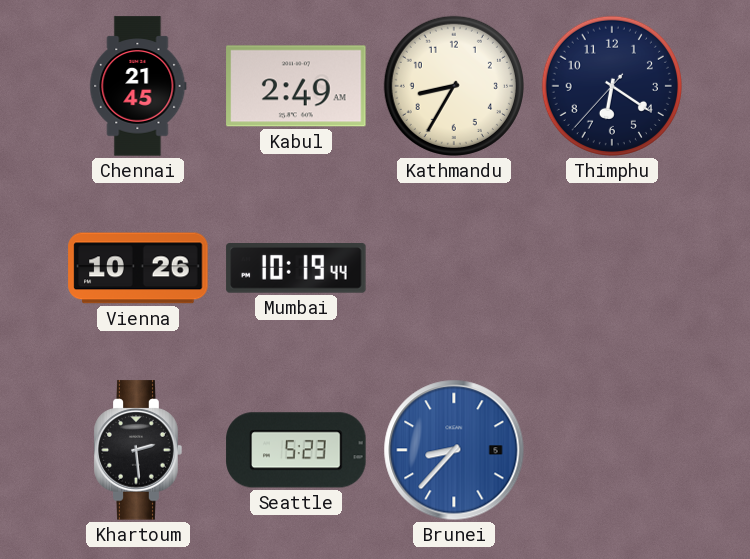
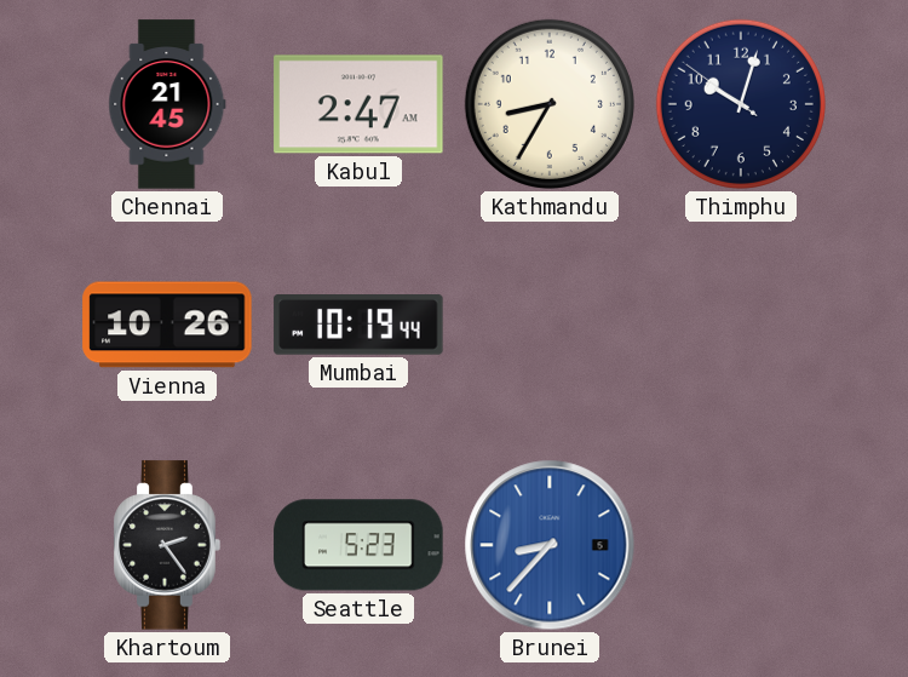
Kabul: 2:49 -> 2:47
Thimphu: 6:20 -> 10:02
Khartoum: 2:29 -> 2:24
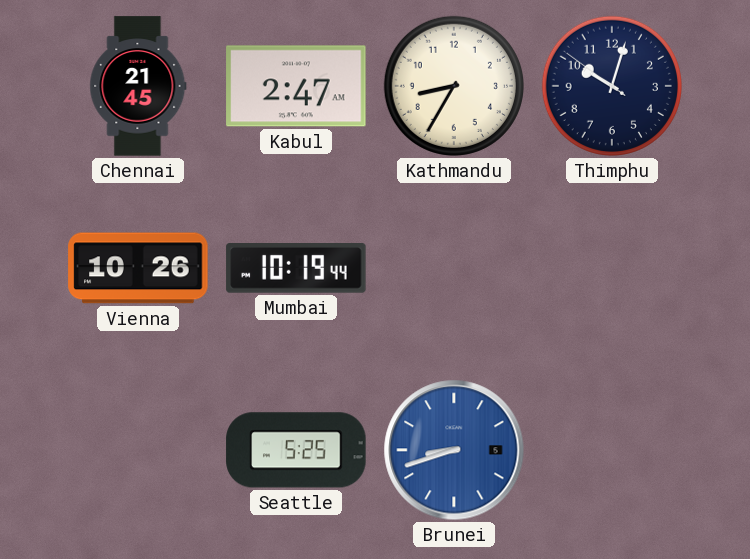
Khartoum: 2:24 -> none
Seattle: 5:23 -> 5:25
Brunei: 8:37 -> 8:42
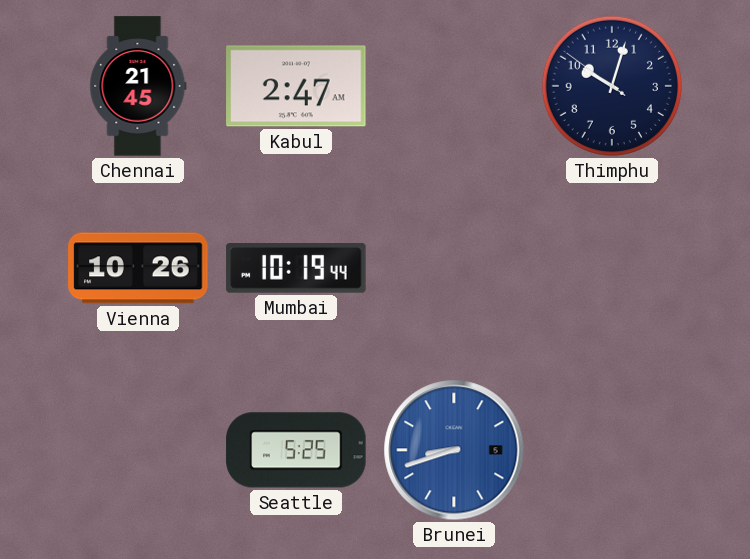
Kathmandu: 8:35 -> none
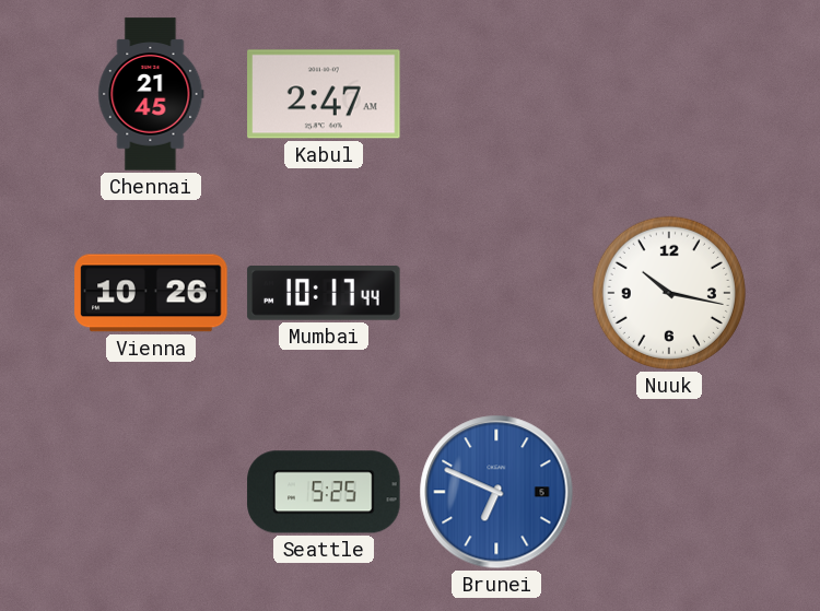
Thimphu: 10:02 -> none
Mumbai: 10:19 -> 10:17
Nuuk: none -> 10:17
Brunei: 8:42 -> 6:49
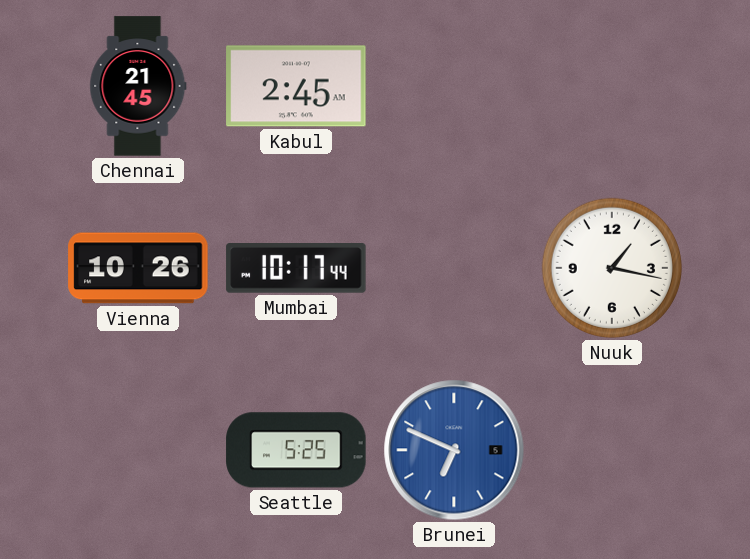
Kabul: 2:47 -> 2:45
Nuuk: 10:17 -> 1:17
